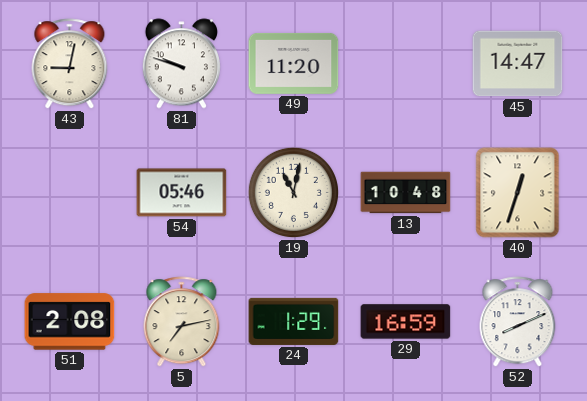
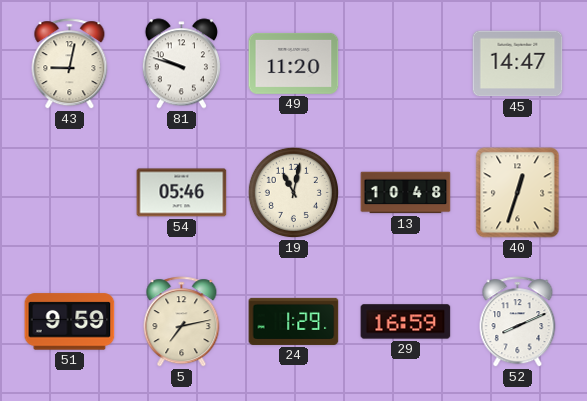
51: 2:08 -> 9:59
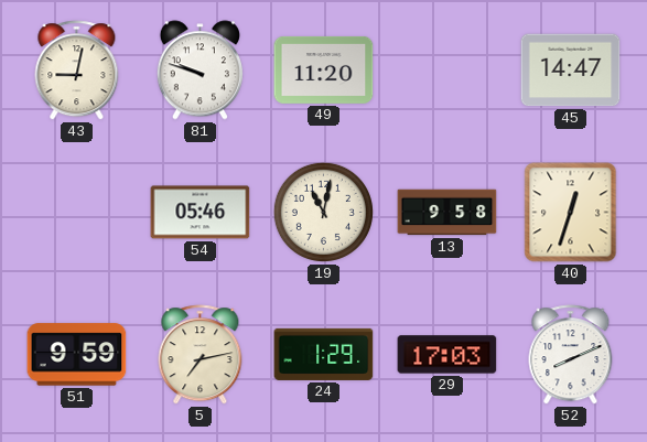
13: 10:48 -> 9:58
29: 16:59 -> 17:03
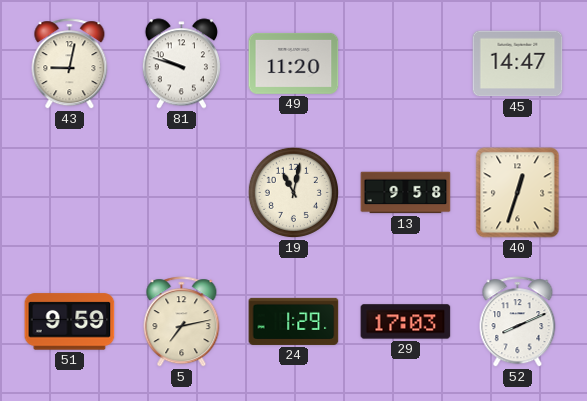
54: 05:46 -> none
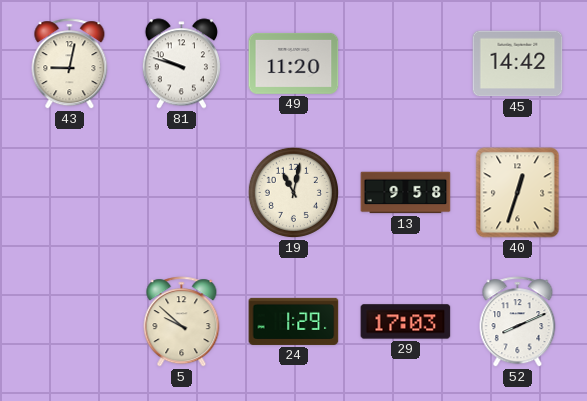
45: 14:47 -> 14:42
51: 9:59 -> none
5: 7:13 -> 9:52
